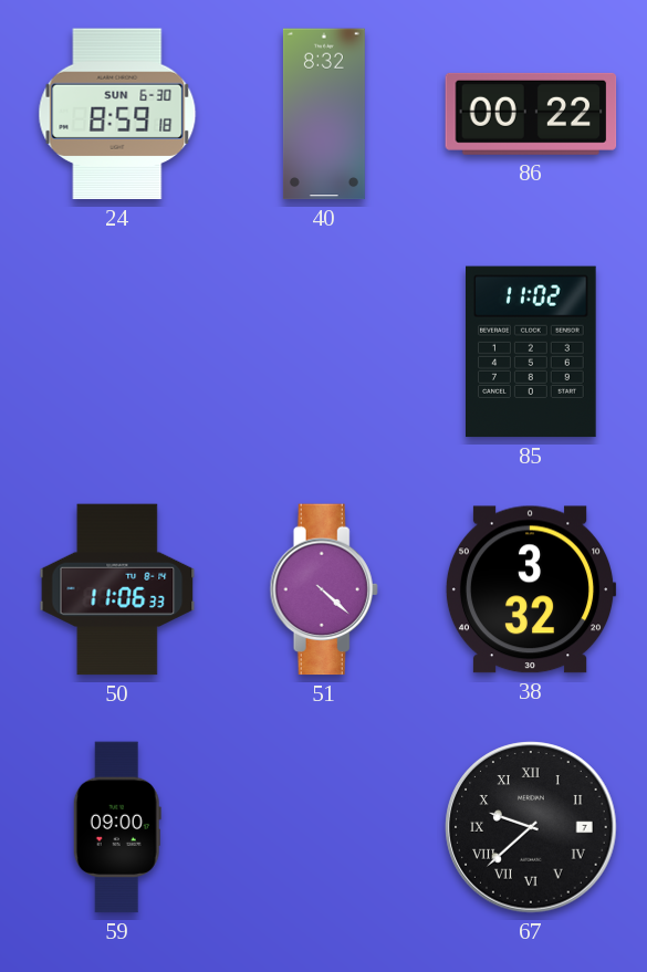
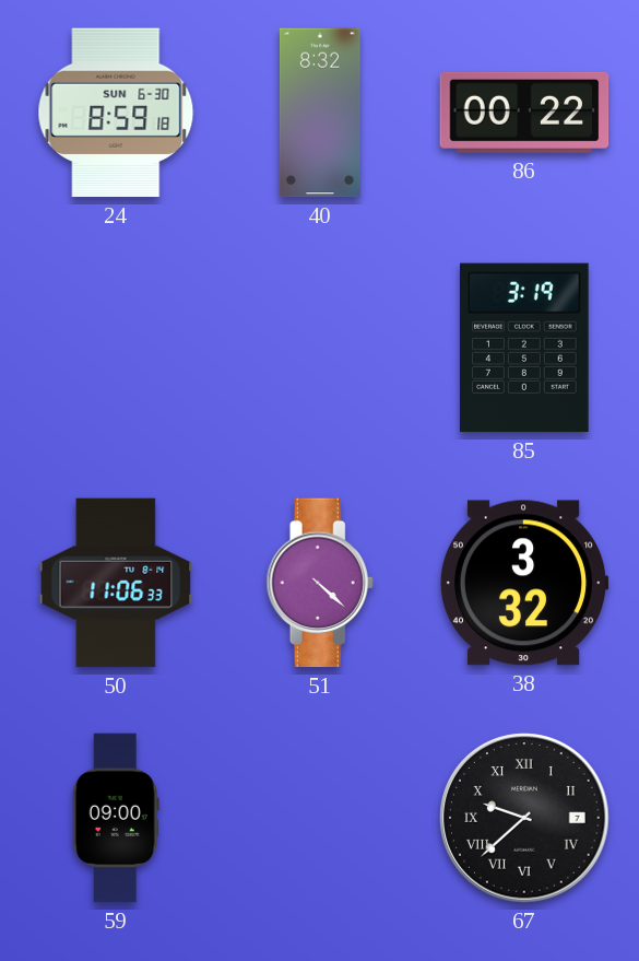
85: 11:02 -> 3:19
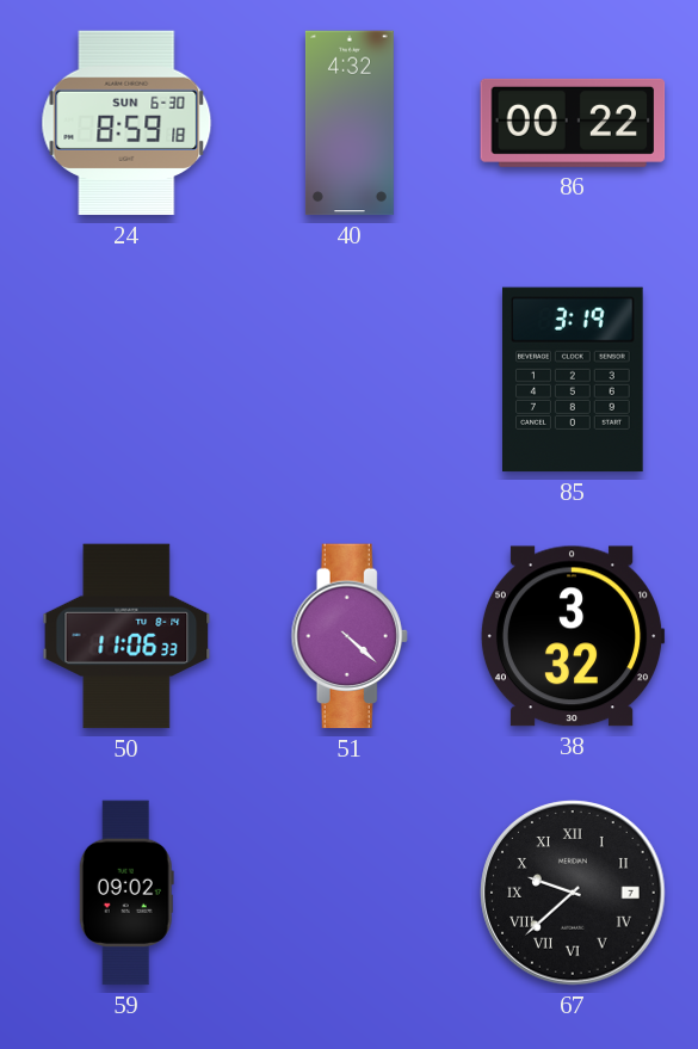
40: 8:32 -> 4:32
59: 09:00 -> 09:02
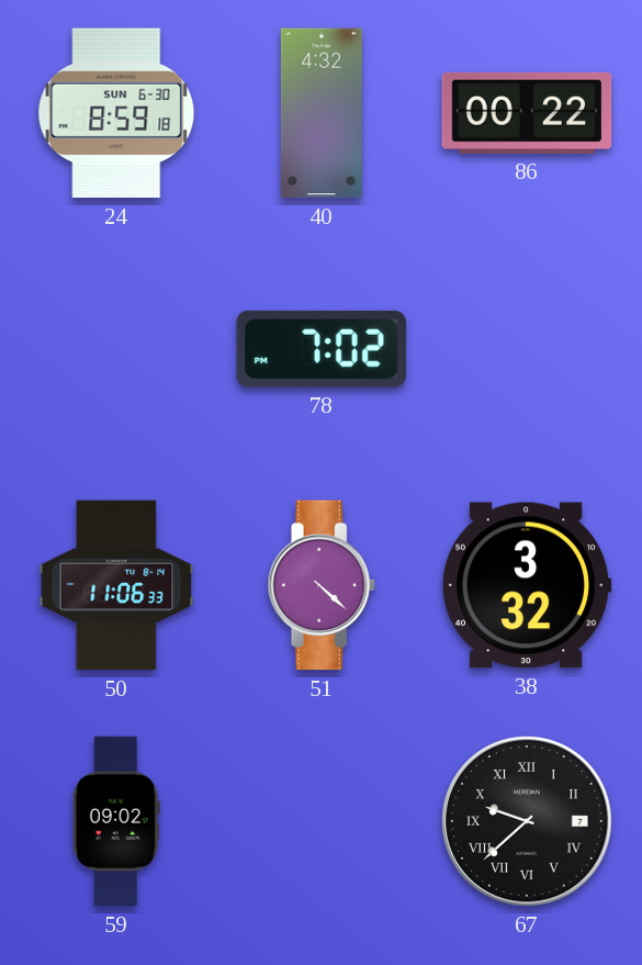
78: none -> 7:02
85: 3:19 -> none
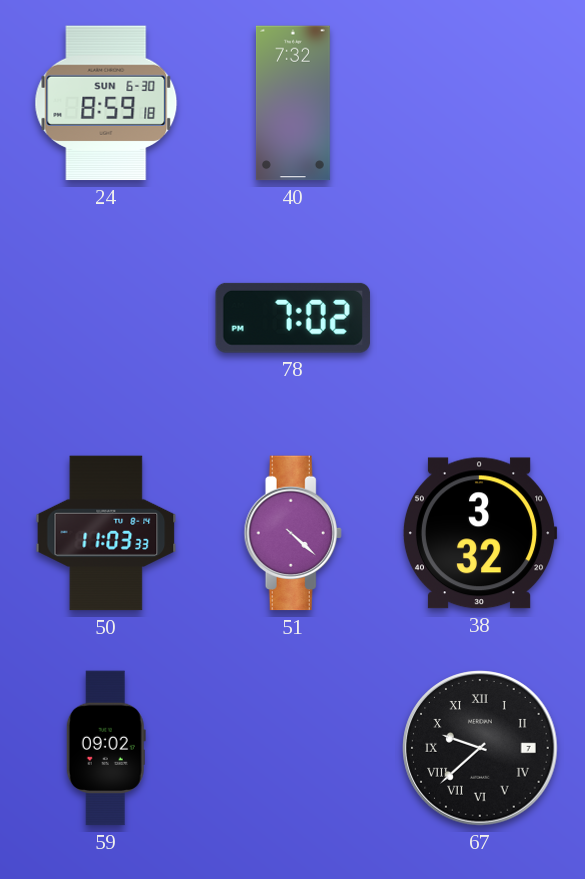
40: 4:32 -> 7:32
86: 00:22 -> none
50: 11:06 -> 11:03
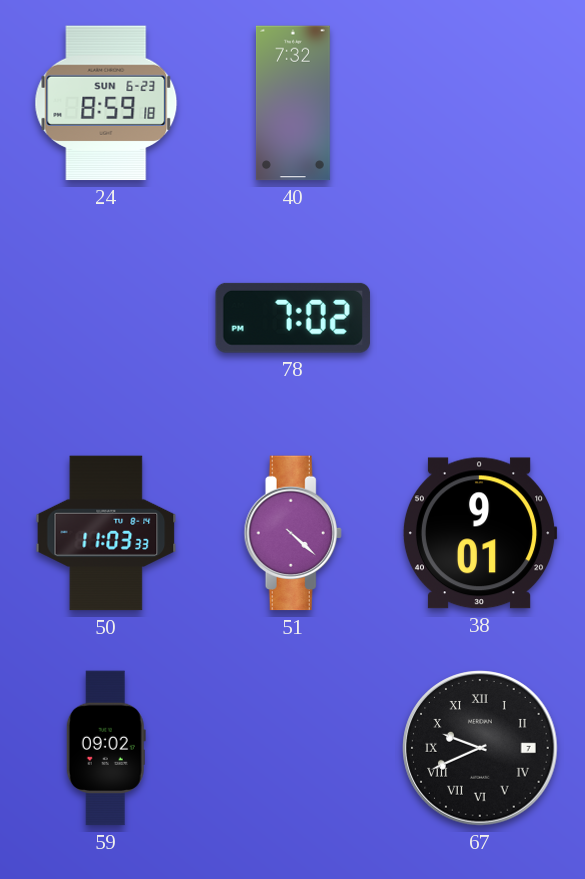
24 date: SUN 6-30 -> SUN 6-23
38: 3:32 -> 9:01
67: 9:38 -> 9:41
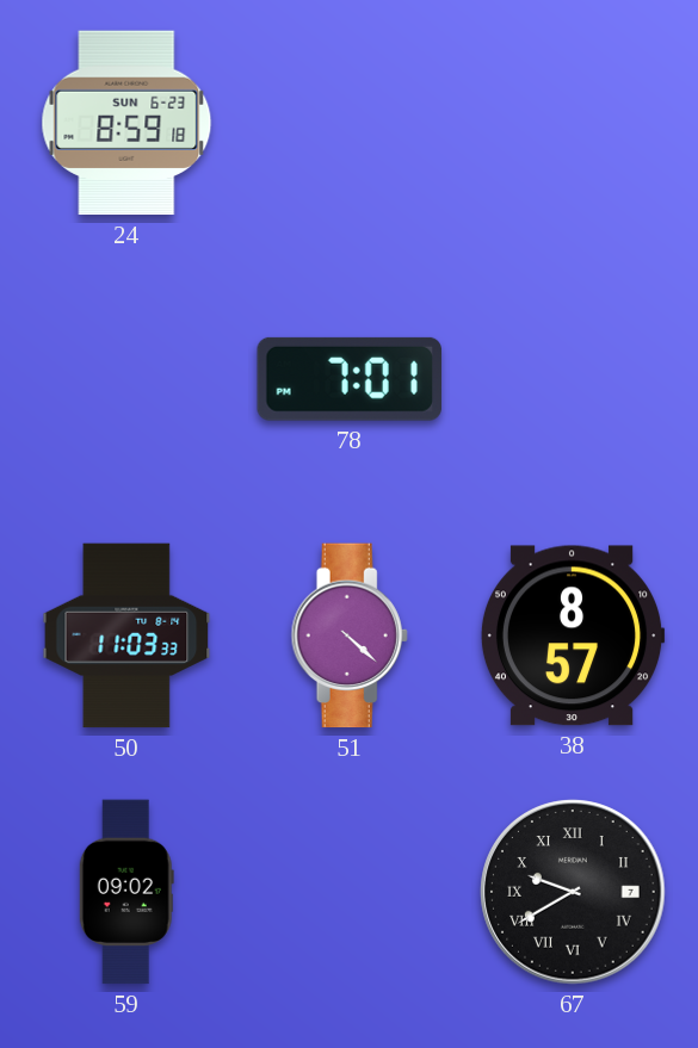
40: 7:32 -> none
78: 7:02 -> 7:01
38: 9:01 -> 8:57
67: 9:41 -> 9:40
